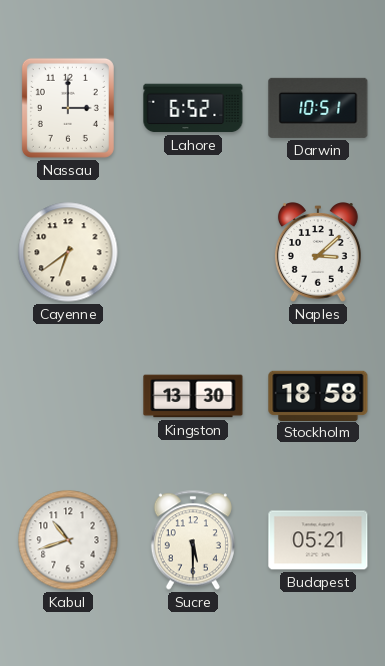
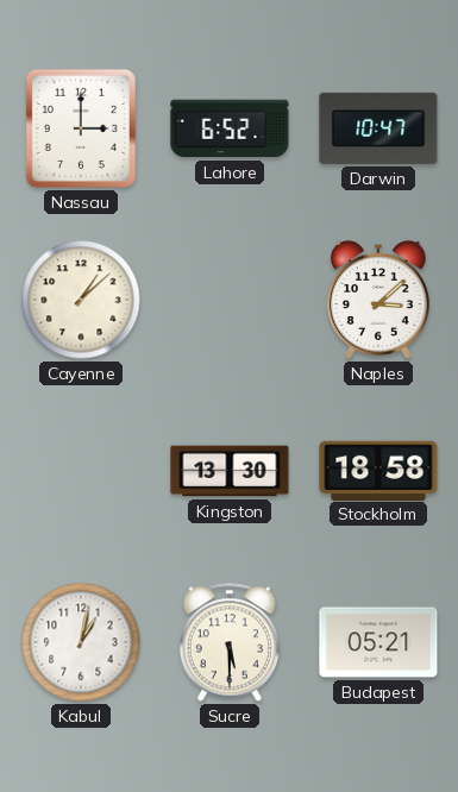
Darwin: 10:51 -> 10:47
Cayenne: 6:39 -> 1:08
Kabul: 10:42 -> 1:02
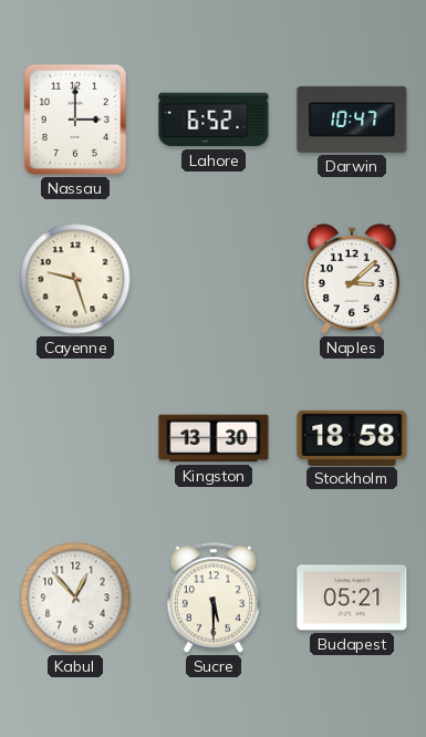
Cayenne: 1:08 -> 9:27
Kabul: 1:02 -> 12:53
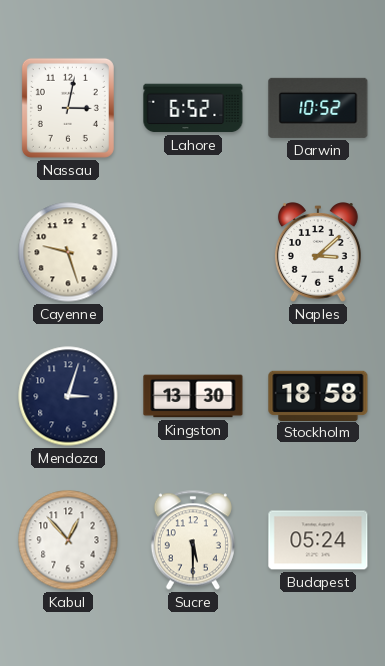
Nassau: 3:00 -> 3:02
Darwin: 10:47 -> 10:52
Mendoza: none -> 3:03
Budapest: 05:21 -> 05:24
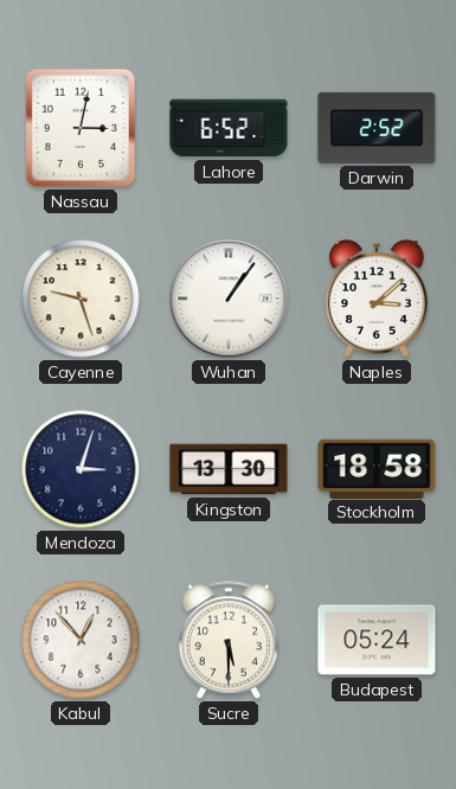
Darwin: 10:52 -> 2:52
Wuhan: none -> 1:06
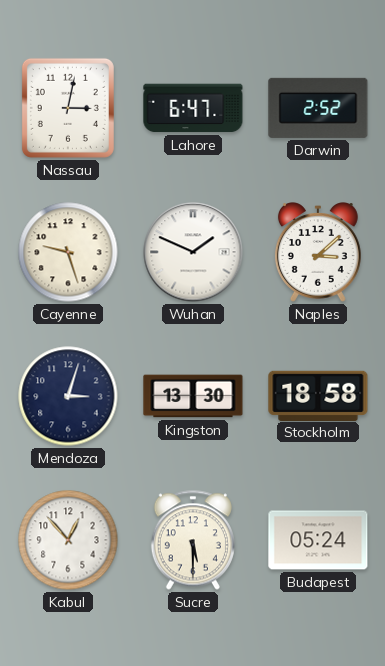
Lahore: 6:52 -> 6:47
Wuhan: 1:06 -> 1:49
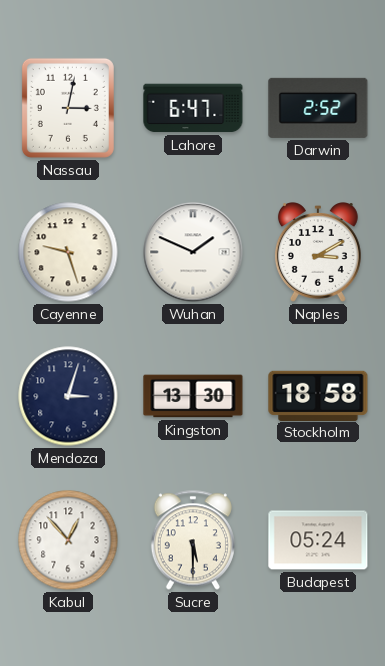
Naples: 3:08 -> 3:10
